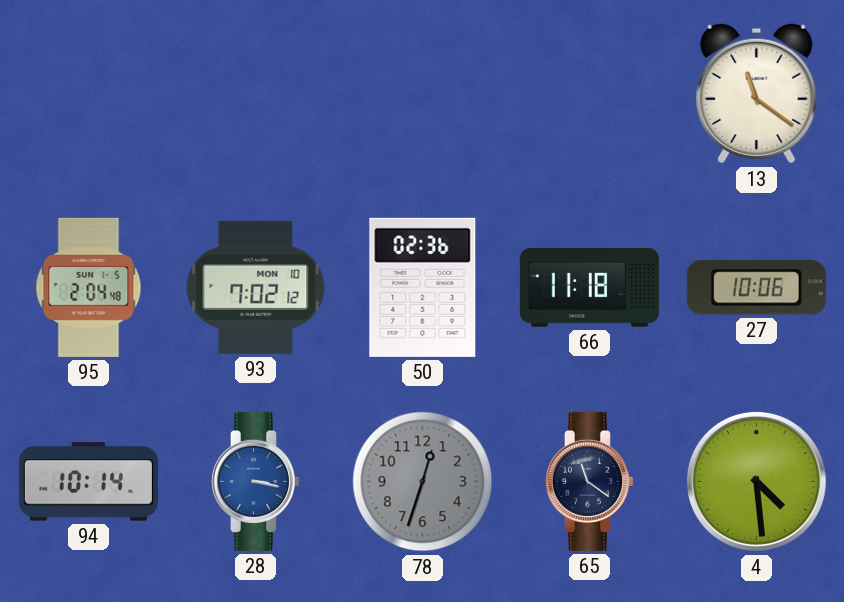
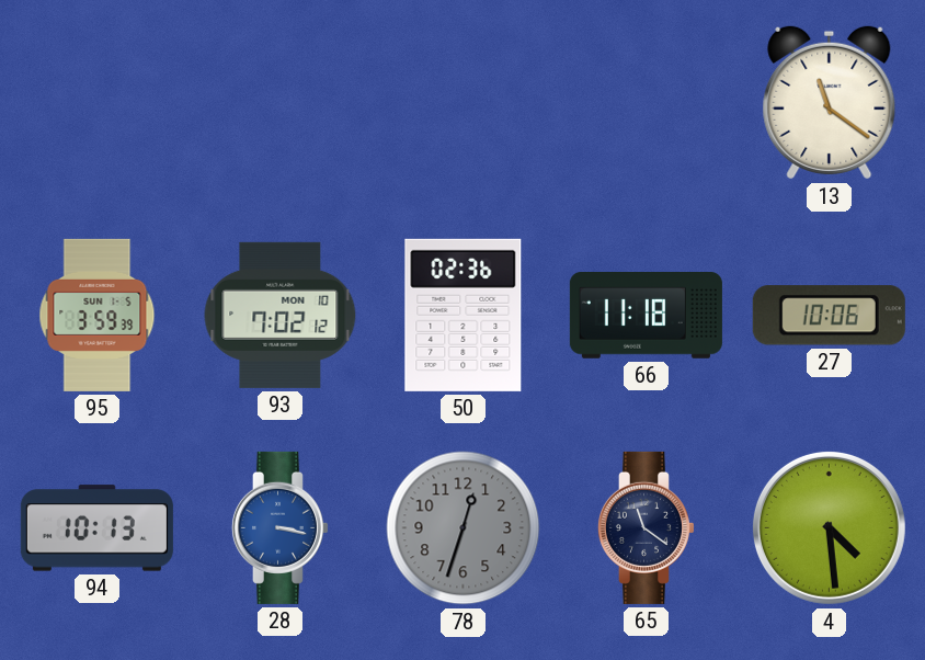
95: 2:04 -> 3:59
94: 10:14 -> 10:13
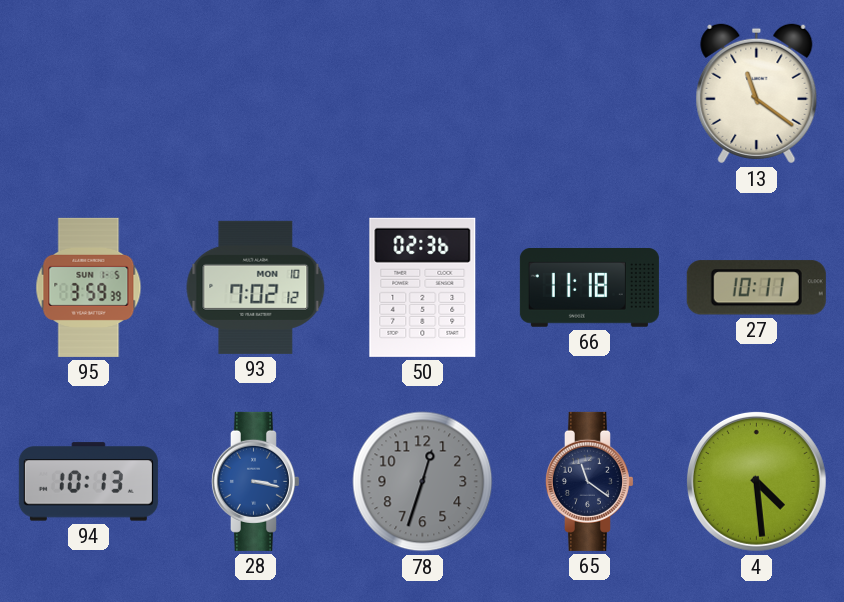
27: 10:06 -> 10:11
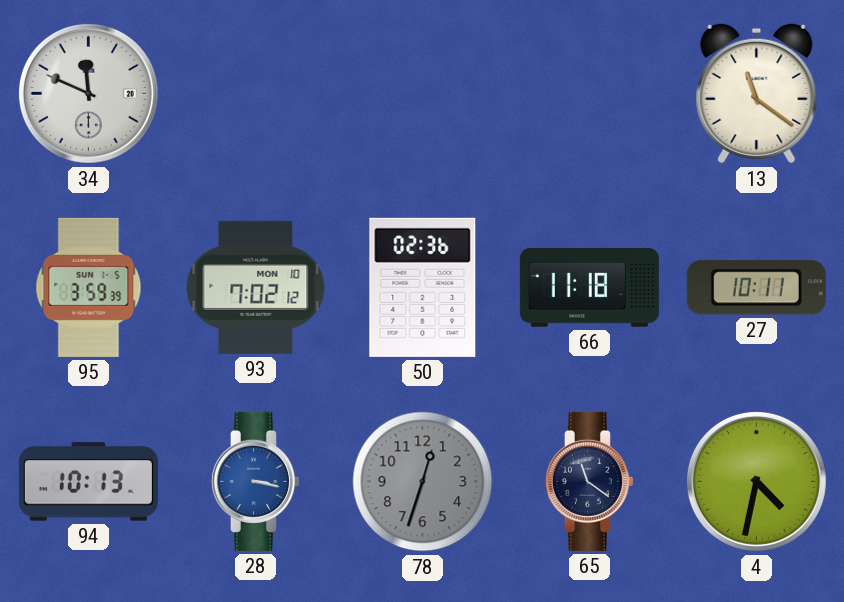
34: none -> 11:49
4: 4:29 -> 4:32
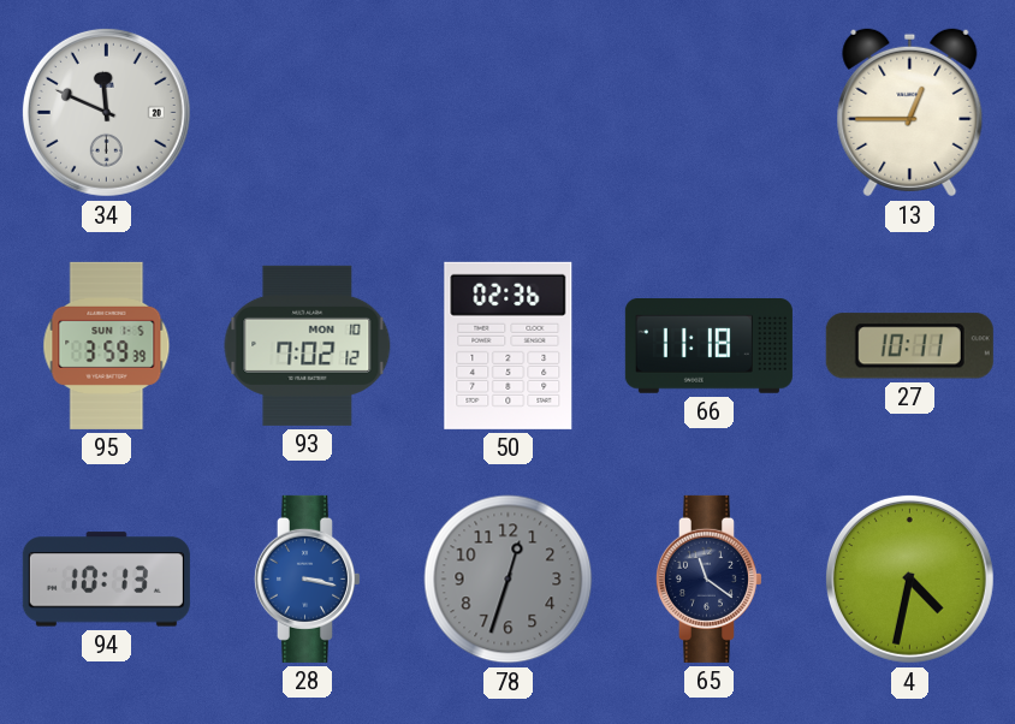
13: 11:21 -> 12:45
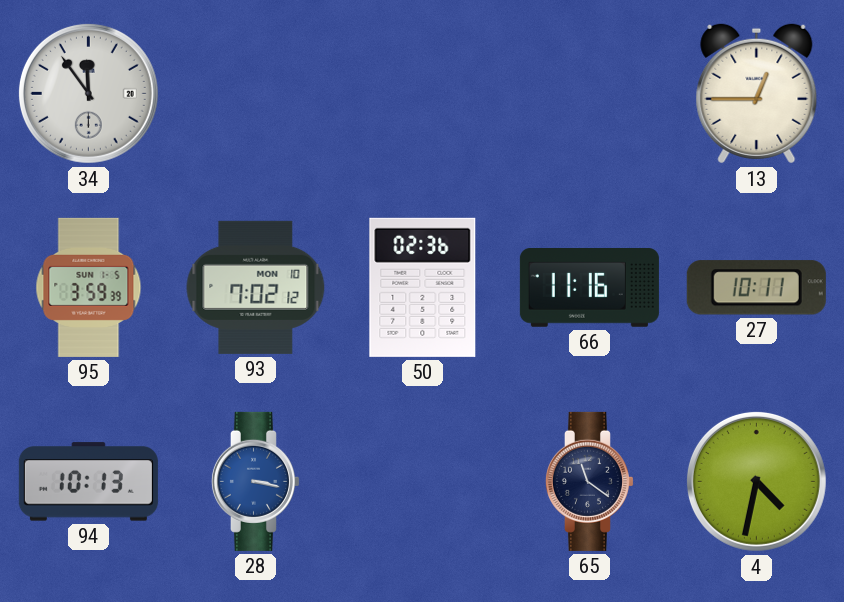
34: 11:49 -> 11:54
66: 11:18 -> 11:16
78: 12:33 -> none
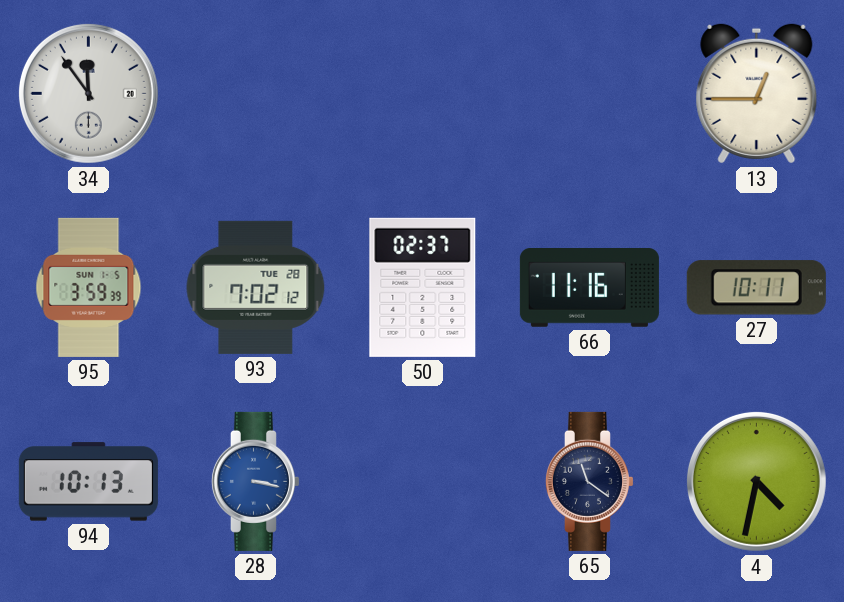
93 date: MON 10 -> TUE 28
50: 02:36 -> 02:37
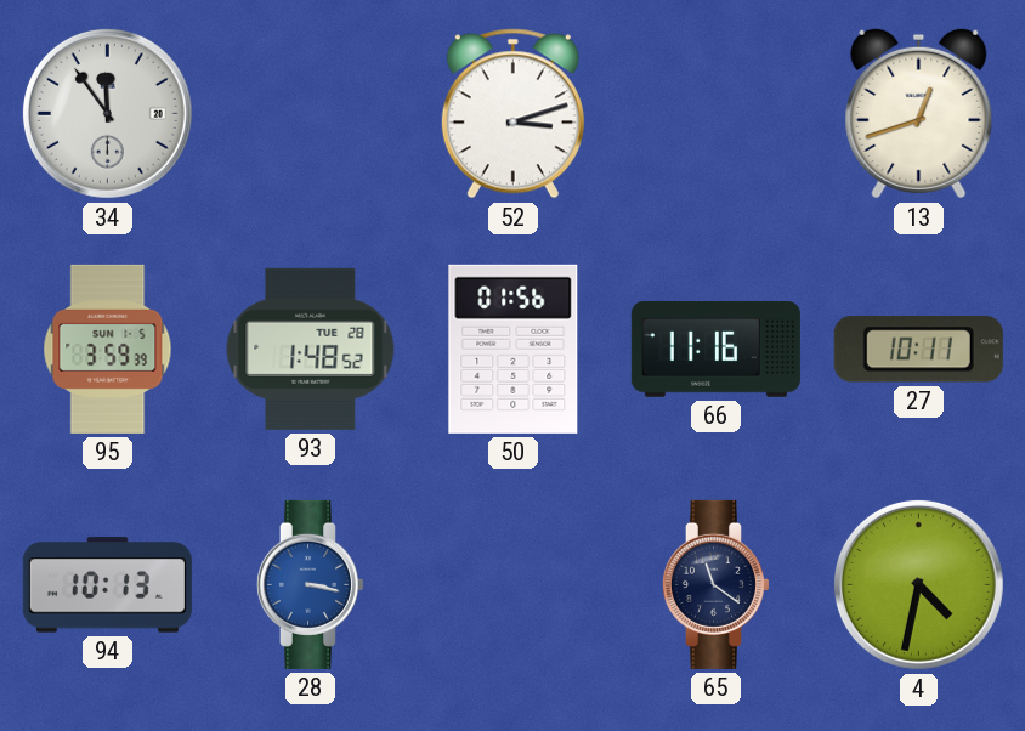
52: none -> 3:12
13: 12:45 -> 12:42
93: 7:02 -> 1:48
50: 02:37 -> 01:56
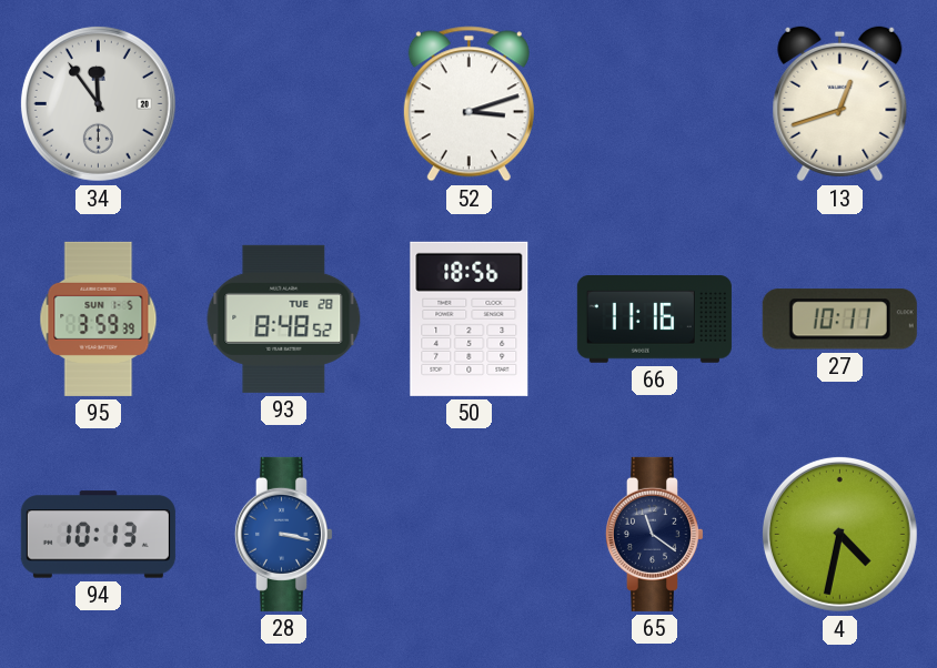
93: 1:48 -> 8:48
50: 01:56 -> 18:56
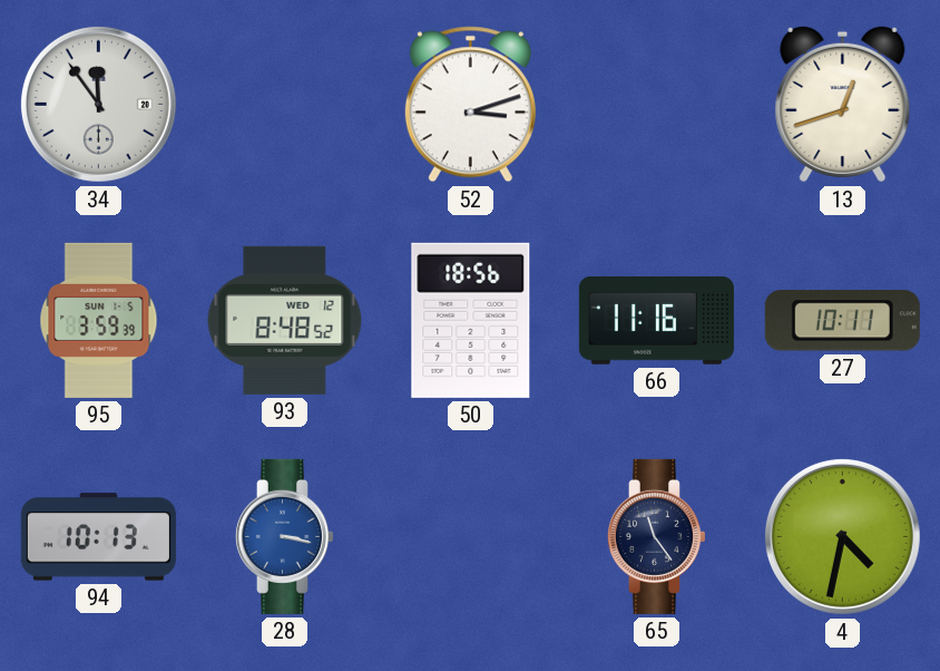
93 date: TUE 28 -> WED 12
65: 11:21 -> 11:24
